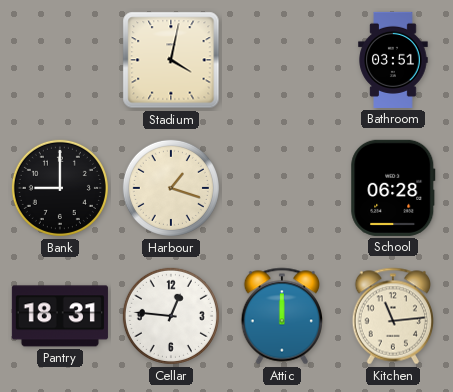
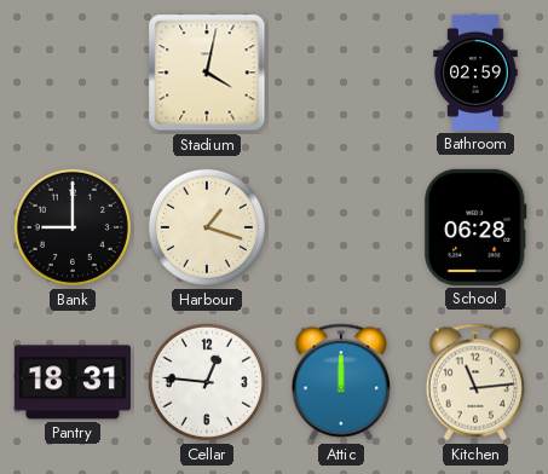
Bathroom: 03:51 -> 02:59
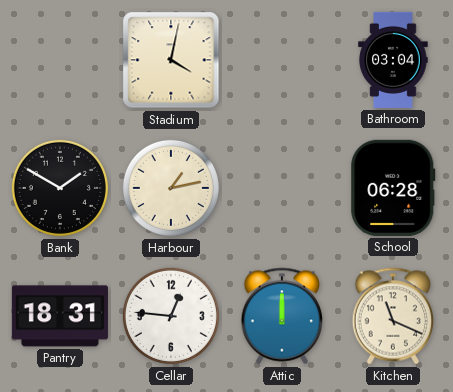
Bathroom: 02:59 -> 03:04
Bank: 9:00 -> 1:50
Harbour: 1:18 -> 1:13
Kitchen: 11:14 -> 11:19
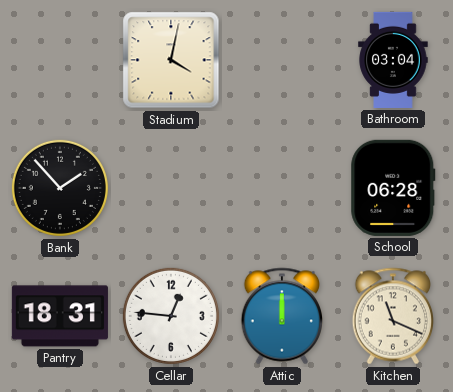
Bank: 1:50 -> 1:53
Harbour: 1:13 -> none
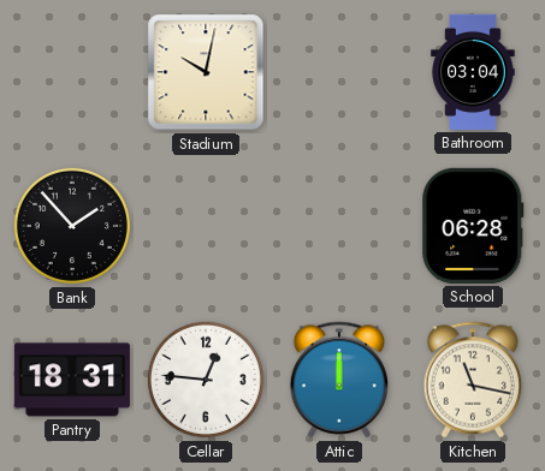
Stadium: 4:02 -> 10:02
Kitchen: 11:19 -> 11:17
